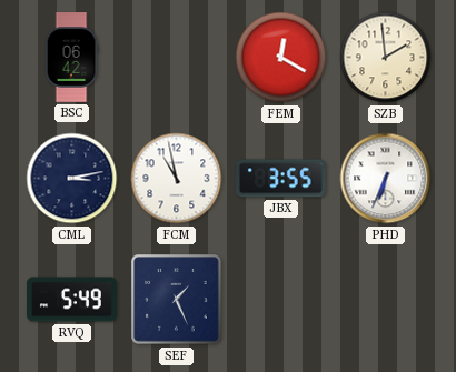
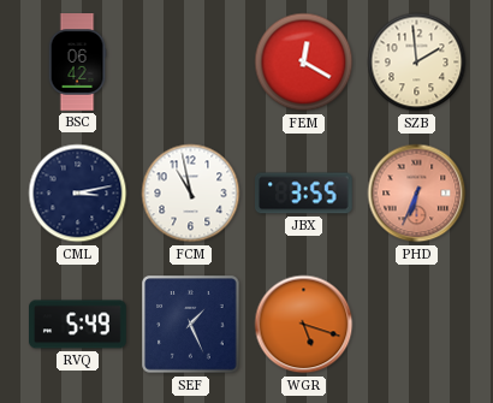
PHD dial: white -> salmon
WGR: none -> 5:18
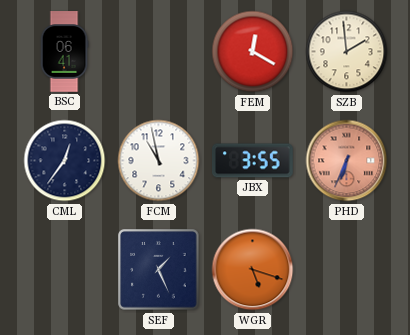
BSC: 06:42 -> 06:41
CML: 3:13 -> 12:36
RVQ: 5:49 -> none
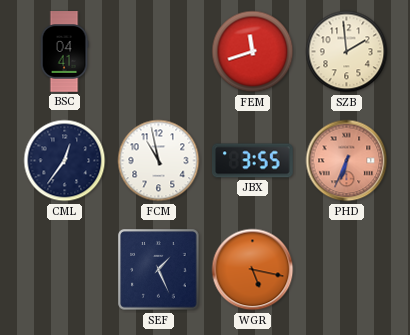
BSC: 06:41 -> 04:41
FEM: 12:20 -> 11:42
WGR: 5:18 -> 5:17
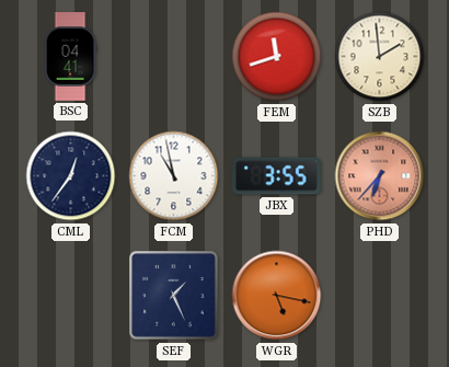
PHD: 6:34 -> 6:37
